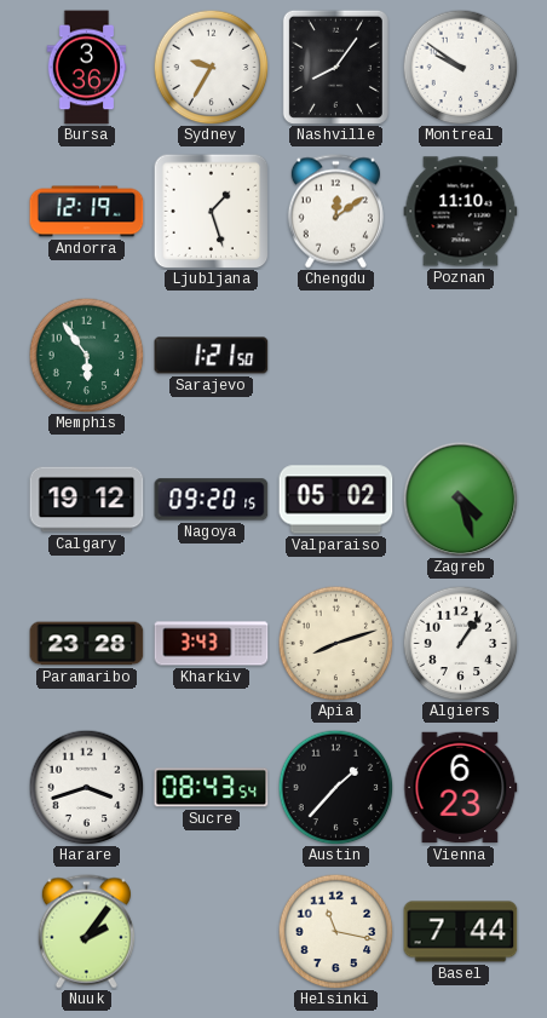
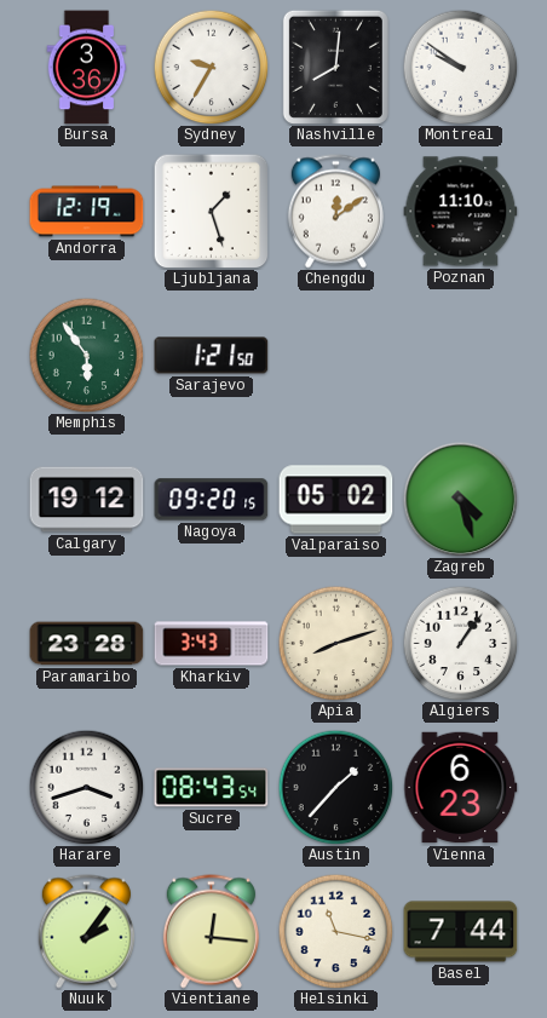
Nashville: 8:06 -> 8:01
Vientiane: none -> 12:16
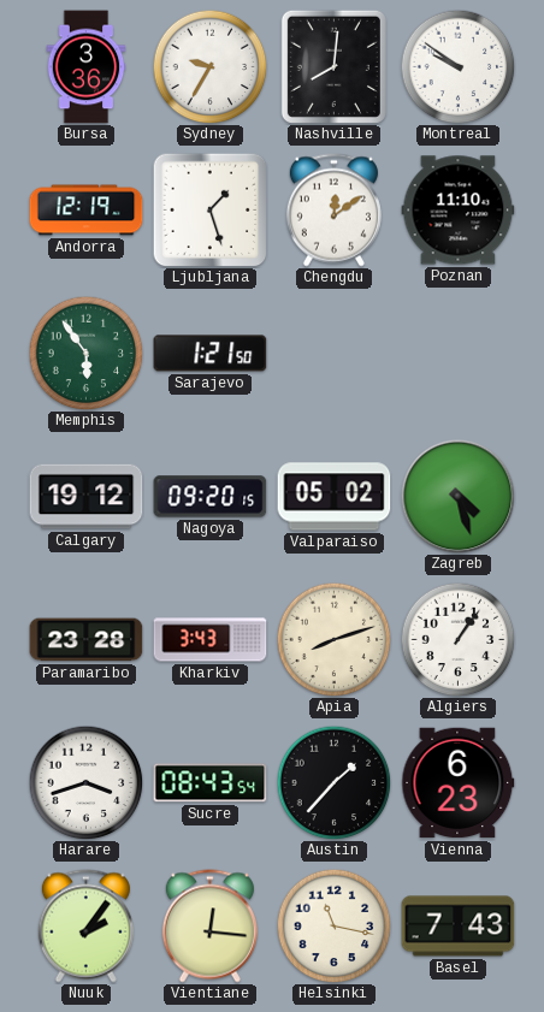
Basel: 7:44 -> 7:43
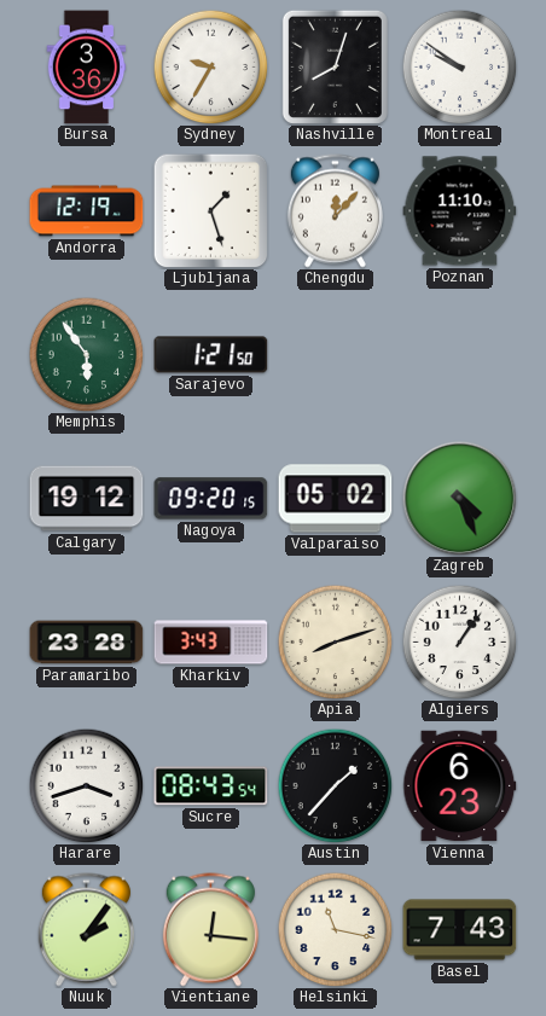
Nashville: 8:01 -> 8:03
Chengdu: 12:09 -> 12:07
Zagreb: 4:27 -> 4:26
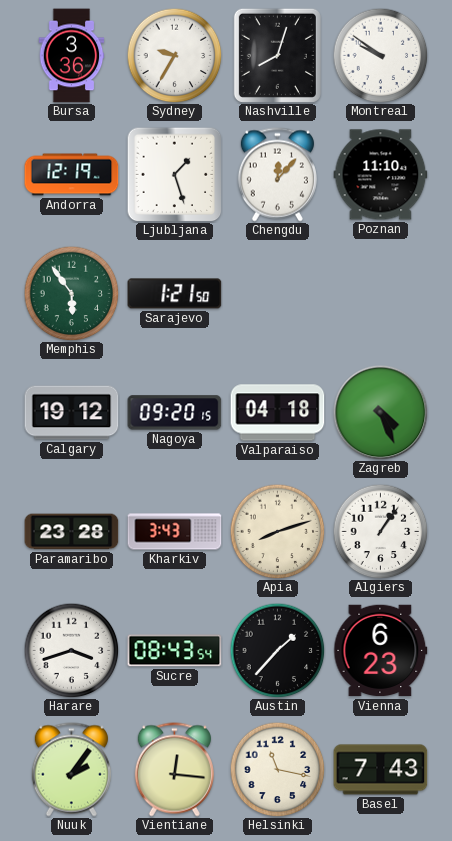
Valparaiso: 05:02 -> 04:18
